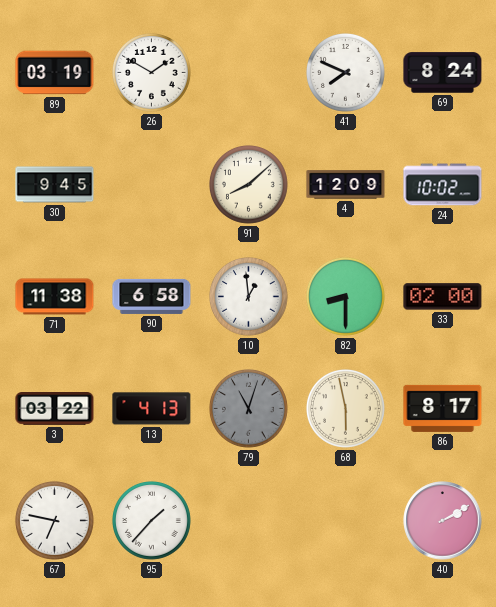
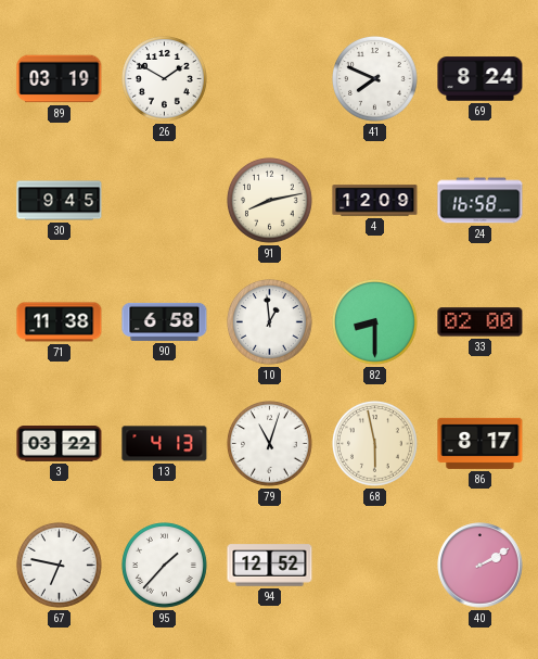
91: 8:08 -> 8:13
24: 10:02 -> 16:58
79 dial: grey -> white
94: none -> 12:52
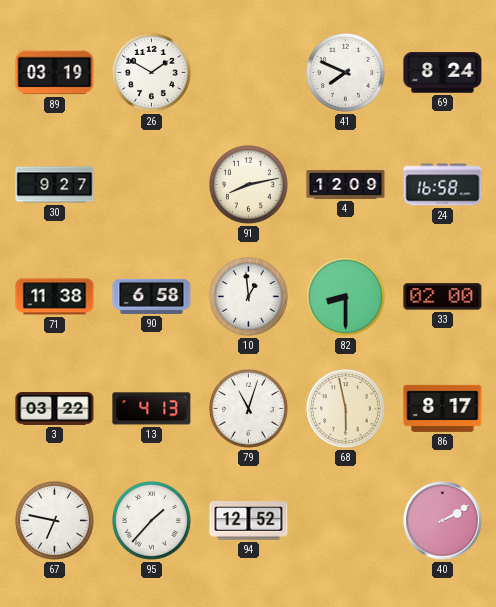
30: 9:45 -> 9:27
